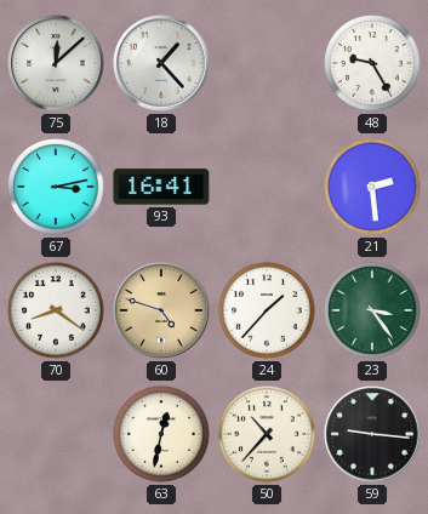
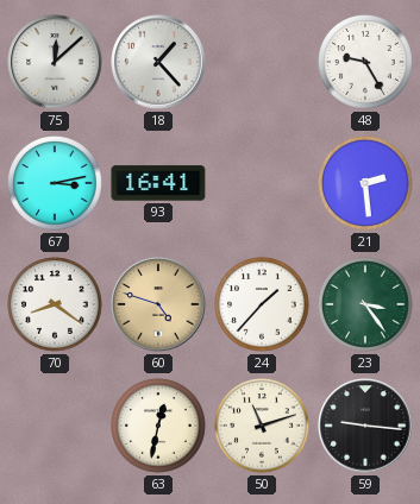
50: 10:37 -> 11:12
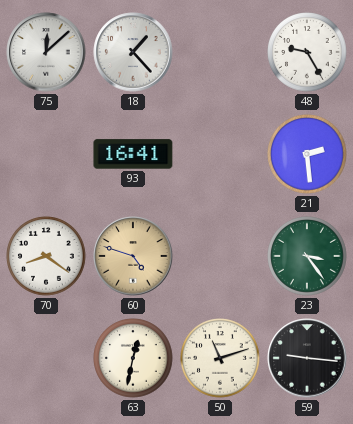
67: 3:13 -> none
24: 1:37 -> none
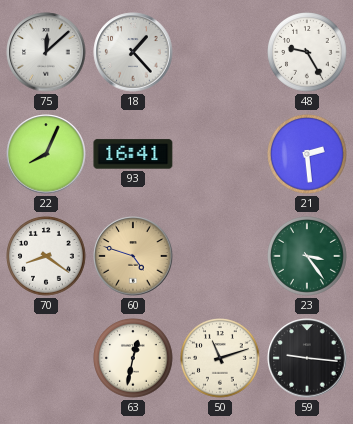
22: none -> 8:04
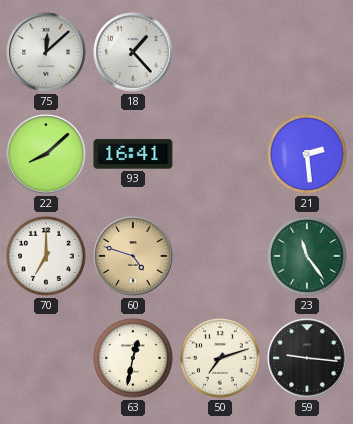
48: 9:25 -> none
22: 8:04 -> 8:08
70: 8:21 -> 7:00
23: 3:24 -> 11:24
50: 11:12 -> 7:12
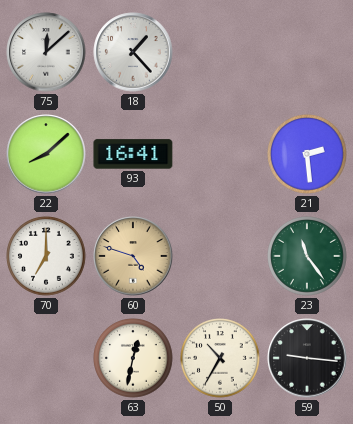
50: 7:12 -> 10:35
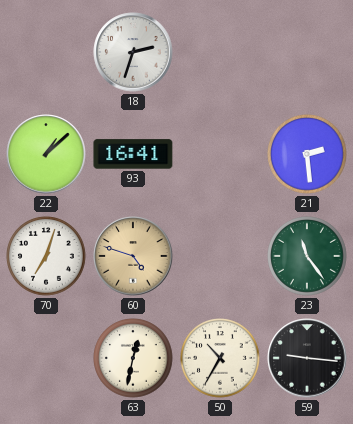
75: 12:08 -> none
18: 1:23 -> 2:33
22: 8:08 -> 1:08
70: 7:00 -> 7:03
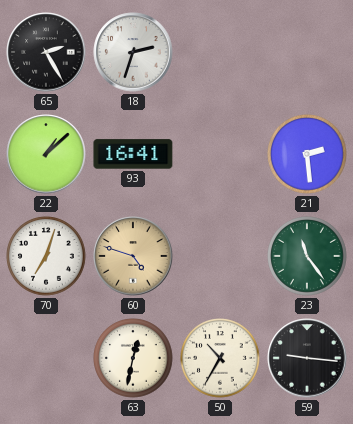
65: none -> 2:25
